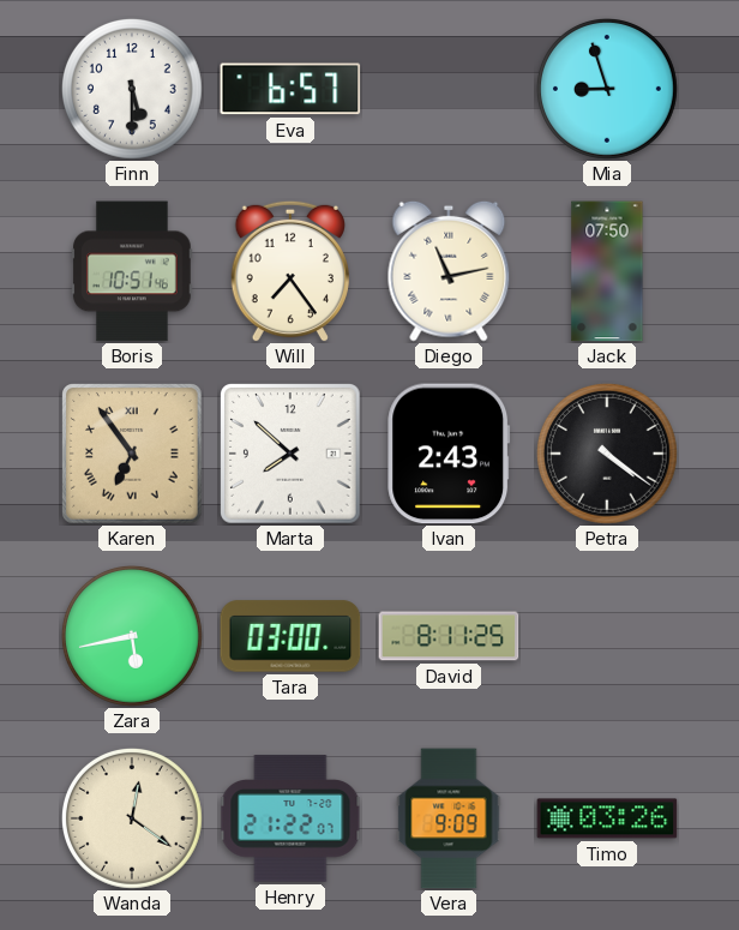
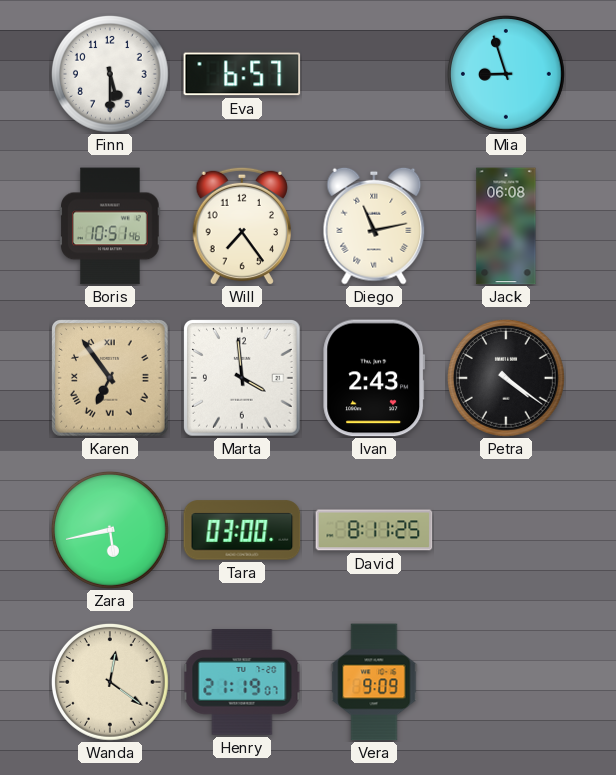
Jack: 07:50 -> 06:08
Marta: 7:52 -> 3:59
Henry: 21:22 -> 21:19
Timo: 03:26 -> none
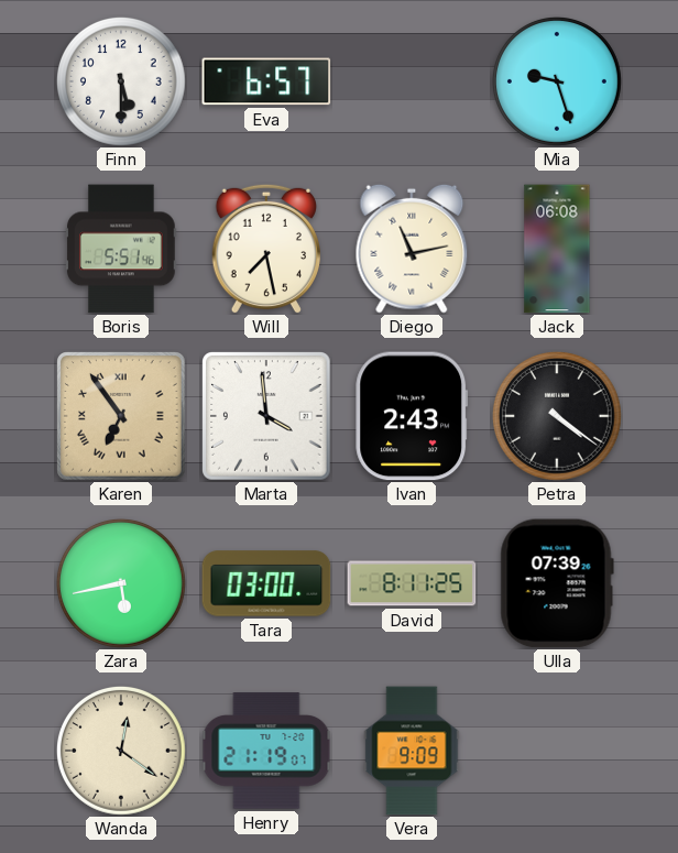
Mia: 8:57 -> 9:27
Boris: 10:51 -> 5:51
Will: 7:24 -> 7:28
Ulla: none -> 07:39
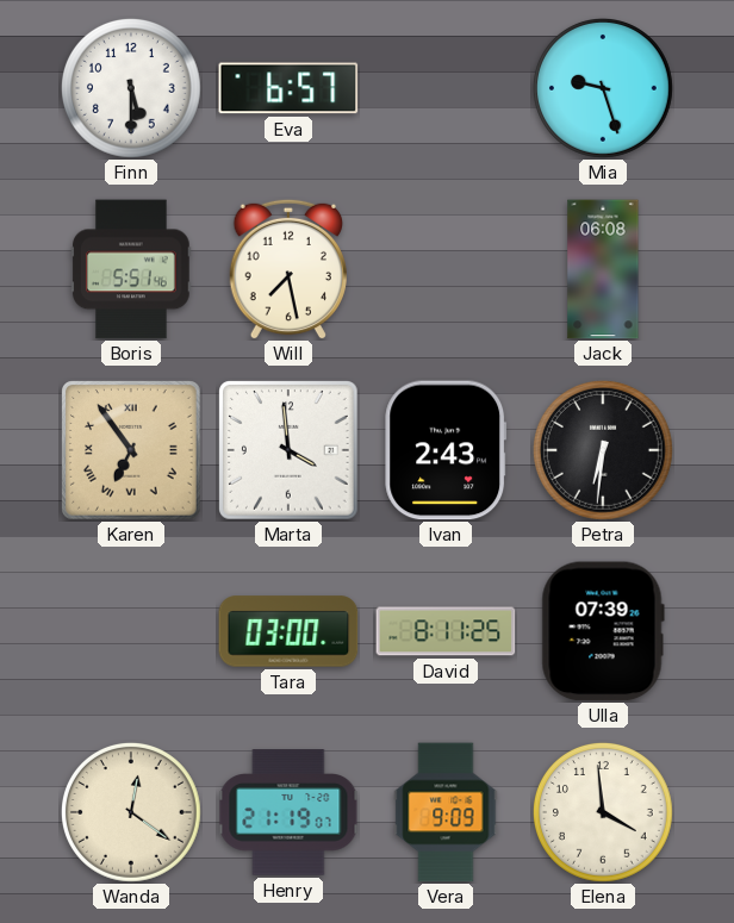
Diego: 11:13 -> none
Petra: 4:21 -> 6:31
Zara: 5:43 -> none
Elena: none -> 3:59
